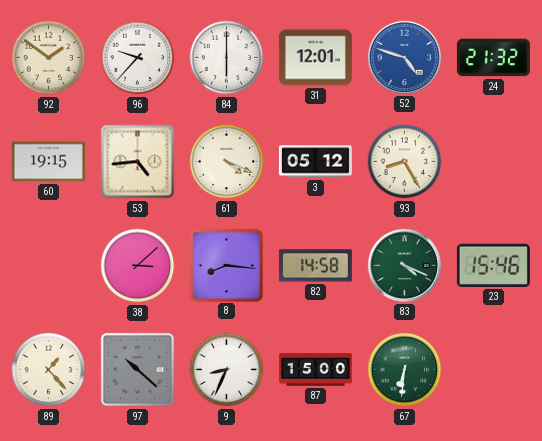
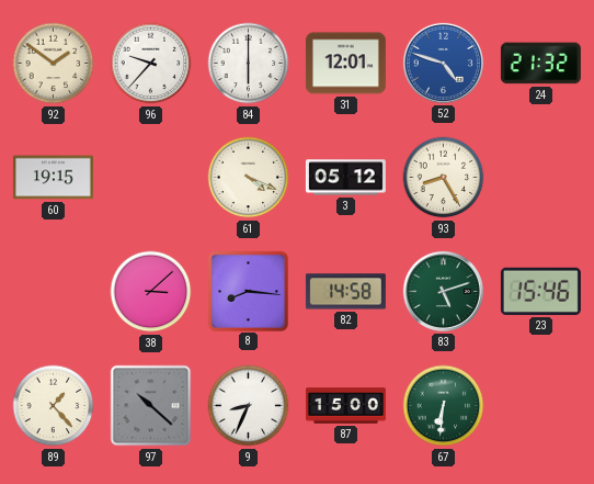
53: 4:44 -> none
83: 4:19 -> 5:12
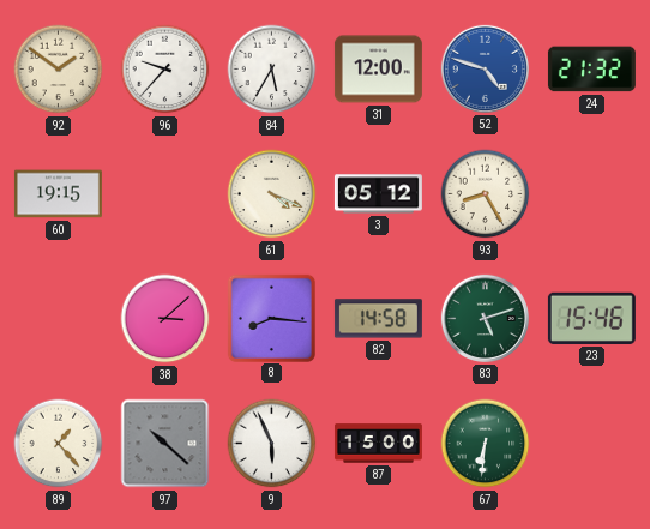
84: 6:00 -> 5:35
31: 12:01 -> 12:00
9: 8:34 -> 5:56
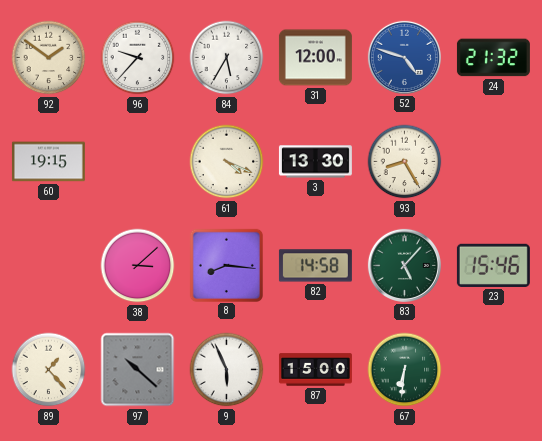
3: 05:12 -> 13:30
83: 5:12 -> 5:07
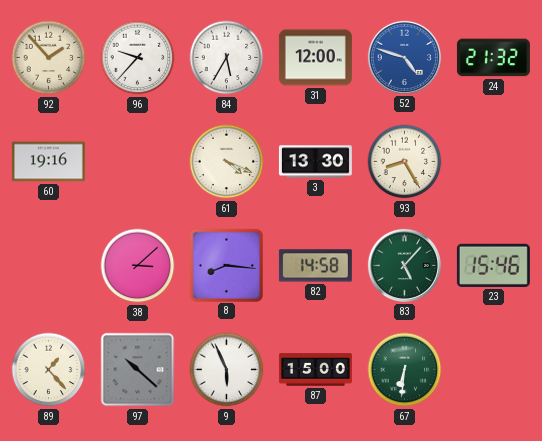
92: 1:51 -> 1:53
60: 19:15 -> 19:16
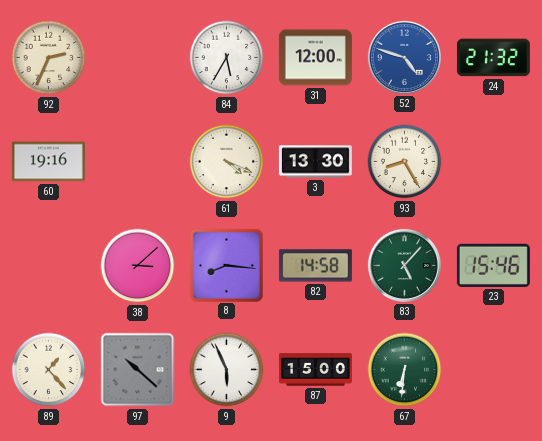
92: 1:53 -> 2:34
96: 9:37 -> none
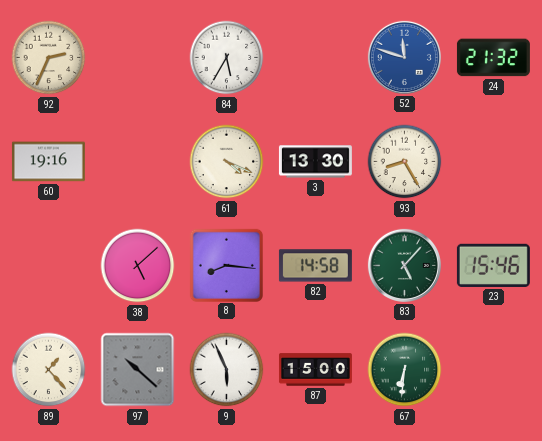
31: 12:00 -> none
52: 4:48 -> 11:48
38: 3:08 -> 5:08
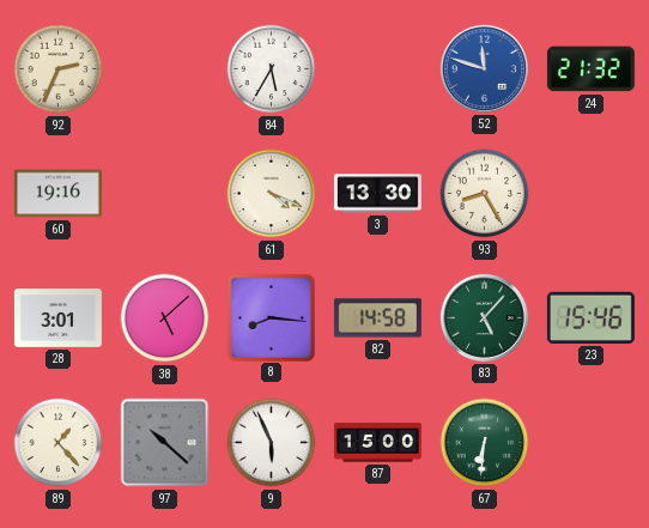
28: none -> 3:01
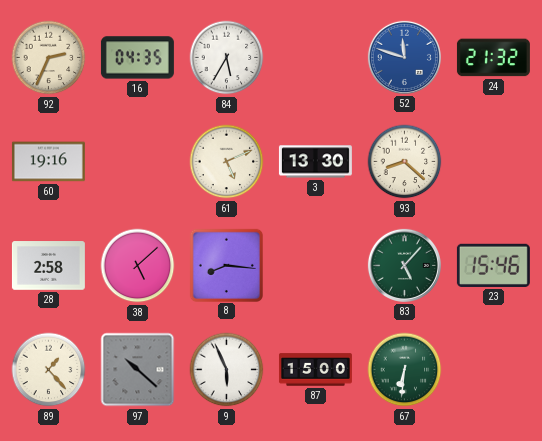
16: none -> 04:35
61: 4:19 -> 5:11
93: 8:25 -> 8:22
28: 3:01 -> 2:58
82: 14:58 -> none
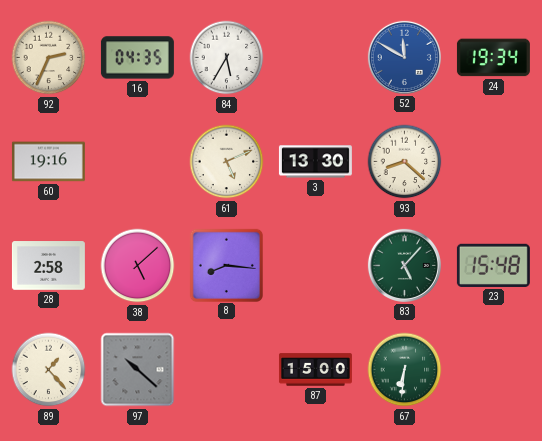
52: 11:48 -> 11:50
24: 21:32 -> 19:34
23: 15:46 -> 15:48
9: 5:56 -> none
